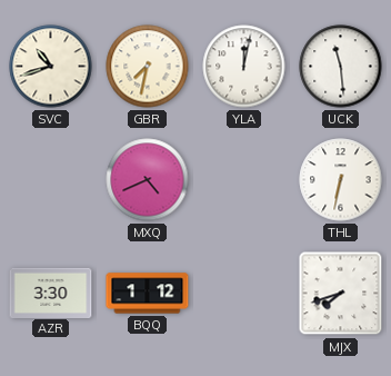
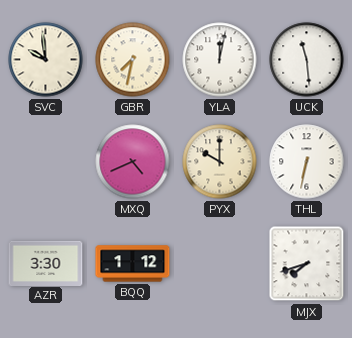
SVC: 10:42 -> 9:59
PYX: none -> 10:00
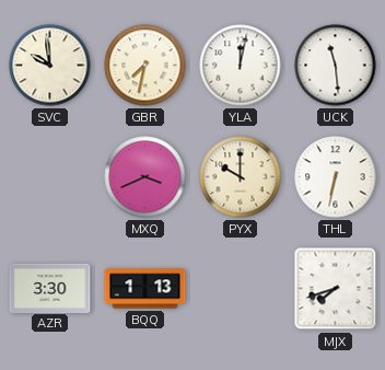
MXQ: 4:41 -> 3:41
BQQ: 1:12 -> 1:13
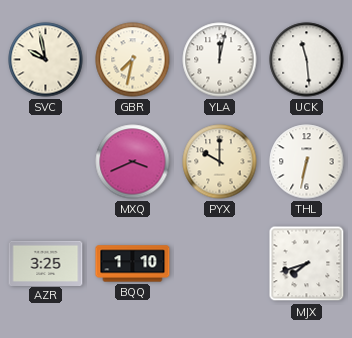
SVC: 9:59 -> 9:58
AZR: 3:30 -> 3:25
BQQ: 1:13 -> 1:10
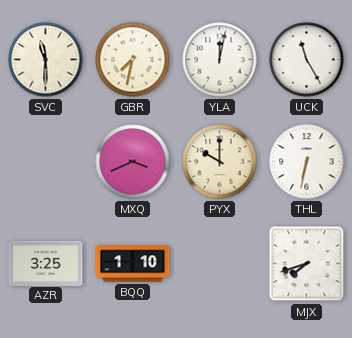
SVC: 9:58 -> 11:30
UCK: 11:29 -> 11:25
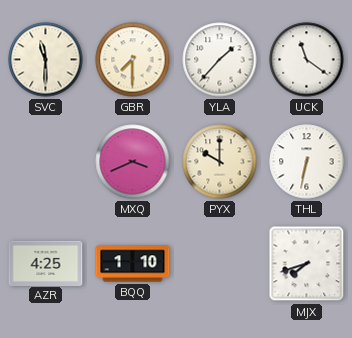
GBR: 7:32 -> 7:30
YLA: 12:02 -> 1:37
UCK: 11:25 -> 11:21
AZR: 3:25 -> 4:25
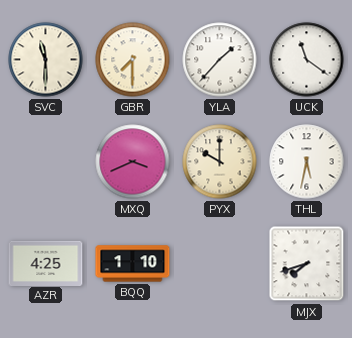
THL: 6:32 -> 5:32
